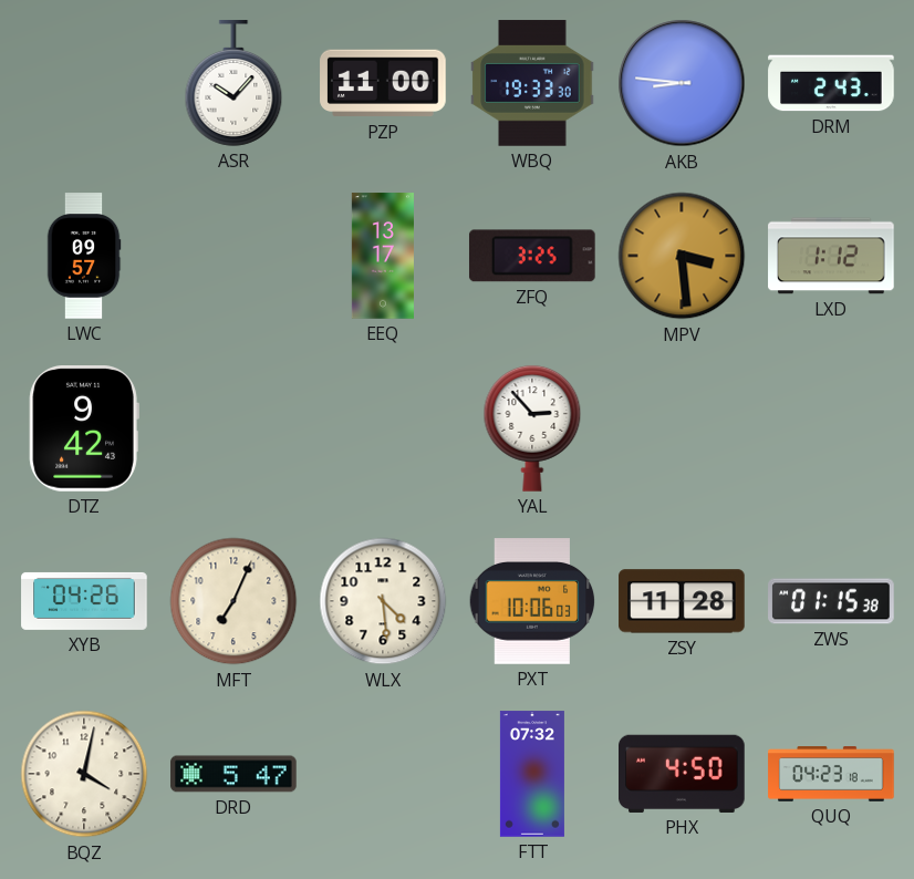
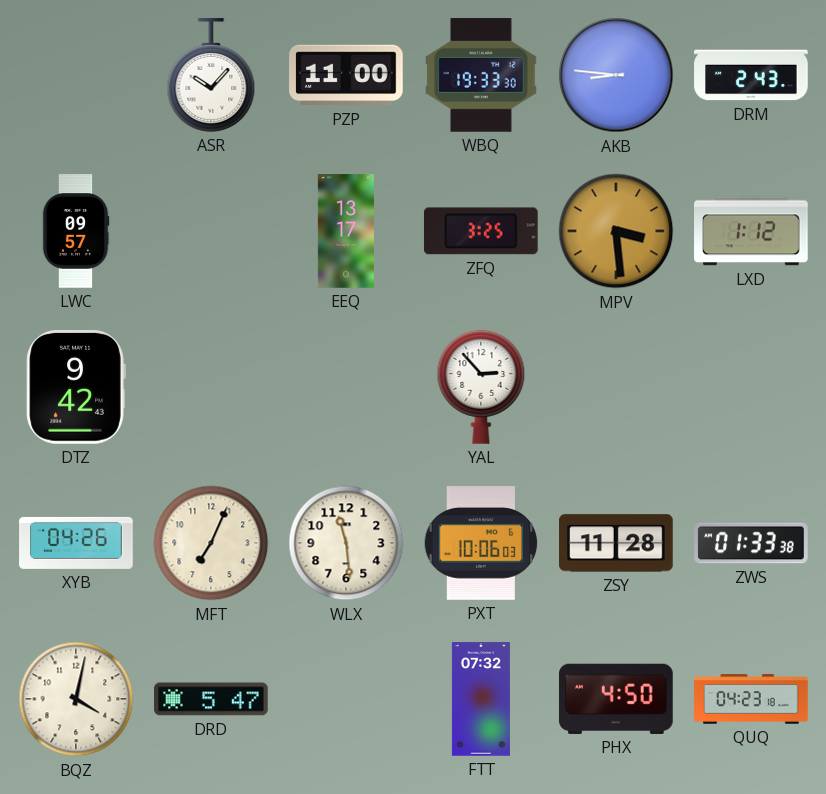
WLX: 4:29 -> 11:29
ZWS: 01:15 -> 01:33
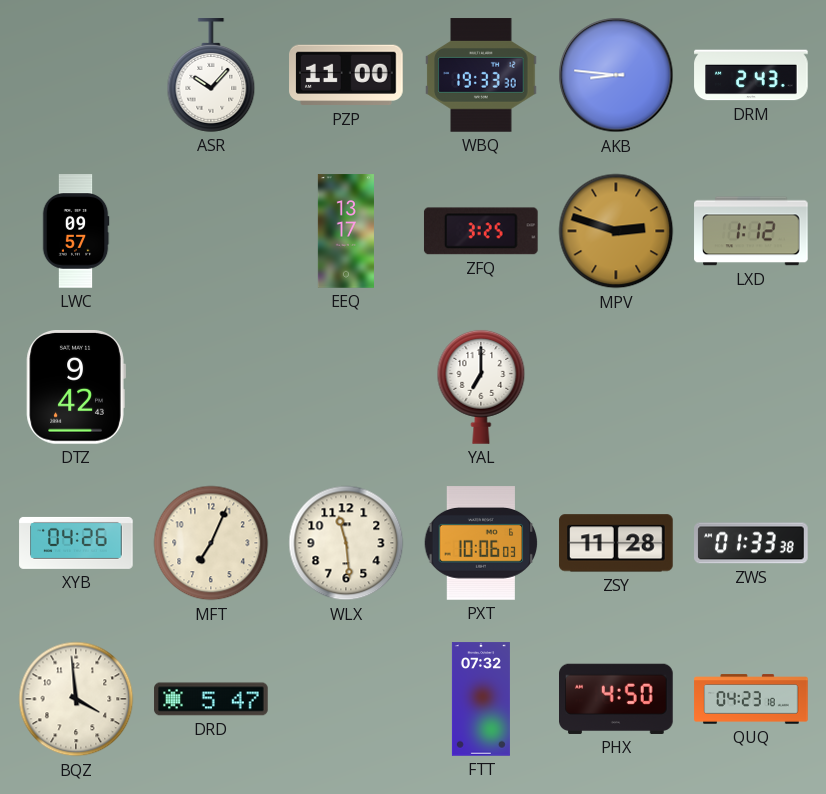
MPV: 3:29 -> 2:48
YAL: 2:53 -> 7:00
BQZ: 4:02 -> 3:59
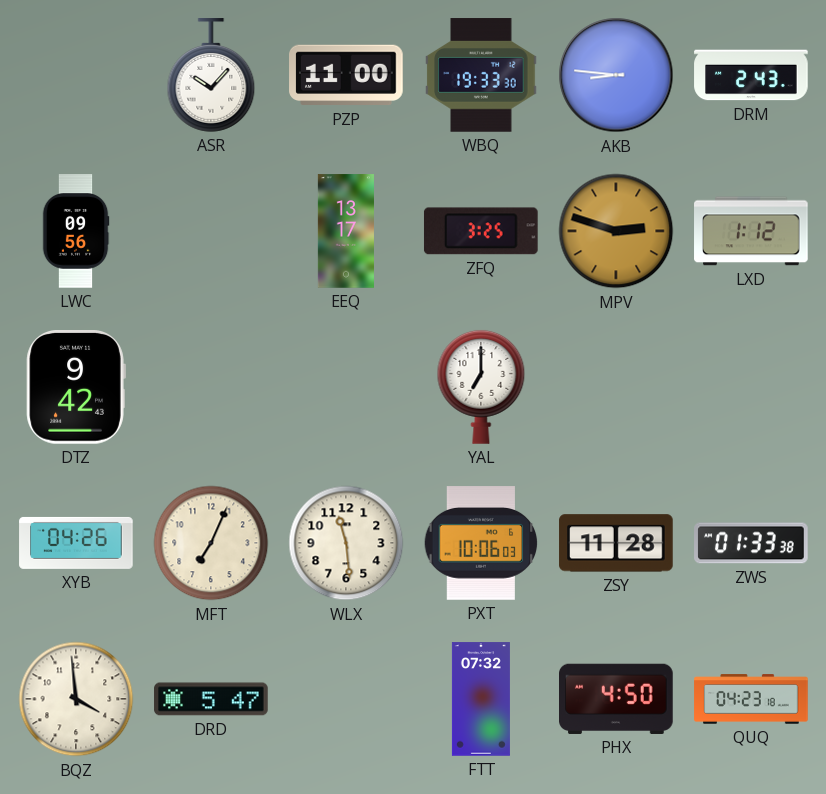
LWC: 09:57 -> 09:56
